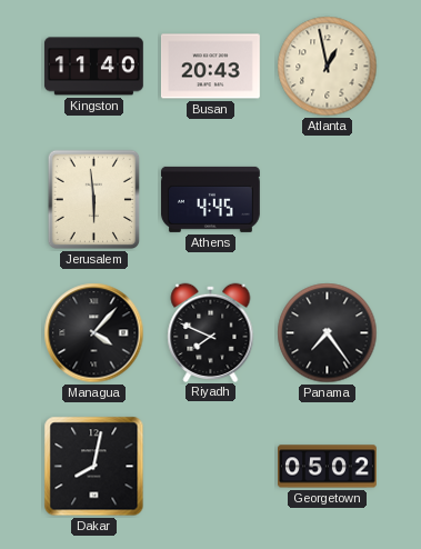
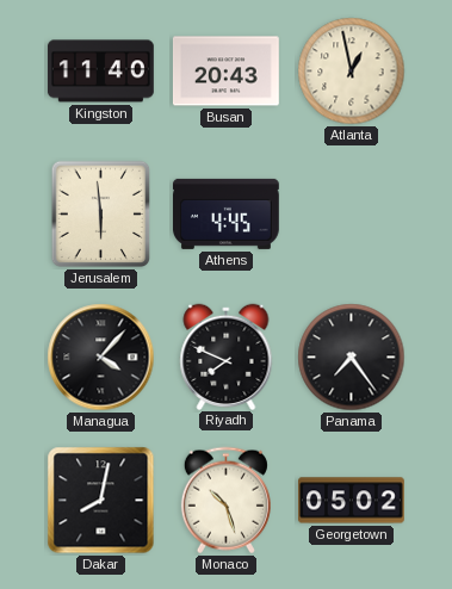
Monaco: none -> 10:27
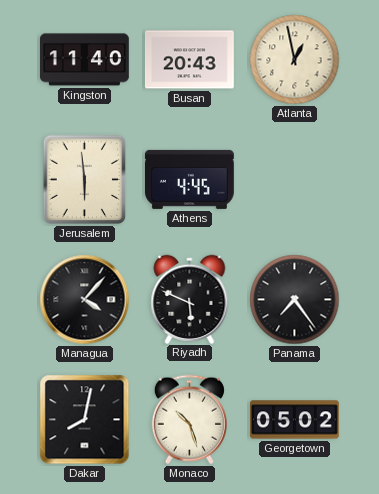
Riyadh: 7:49 -> 5:49
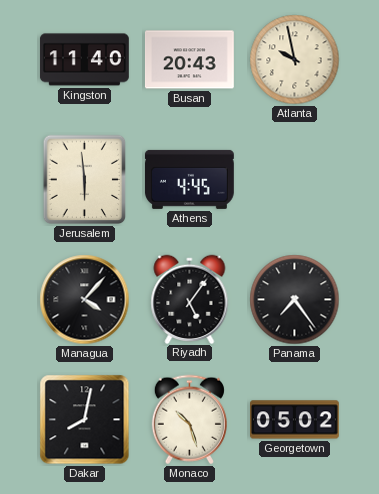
Atlanta: 12:58 -> 9:58
Riyadh: 5:49 -> 5:06
